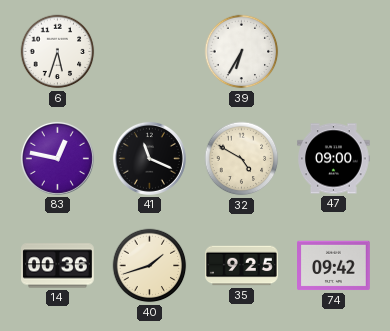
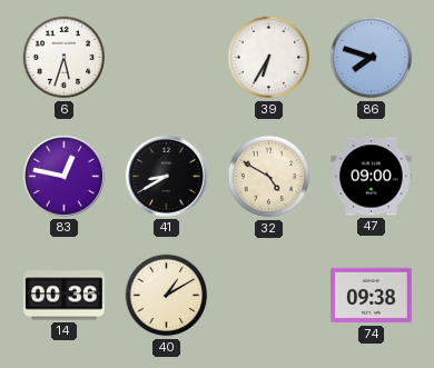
86: none -> 7:48
41: 11:19 -> 8:40
40: 1:42 -> 1:10
35: 9:25 -> none
74: 09:42 -> 09:38
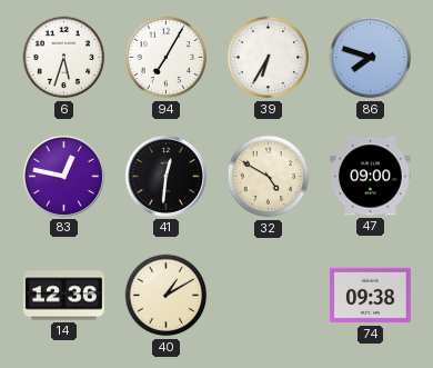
94: none -> 7:05
41: 8:40 -> 12:31
14: 00:36 -> 12:36
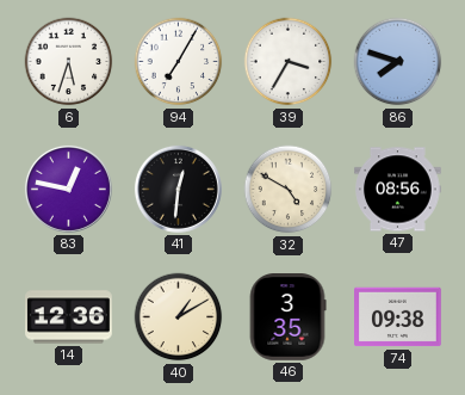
39: 6:35 -> 3:35
47: 09:00 -> 08:56
46: none -> 3:35
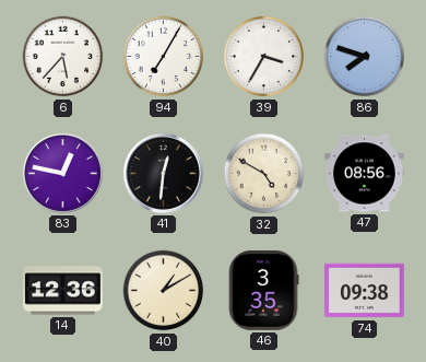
6: 5:33 -> 5:37
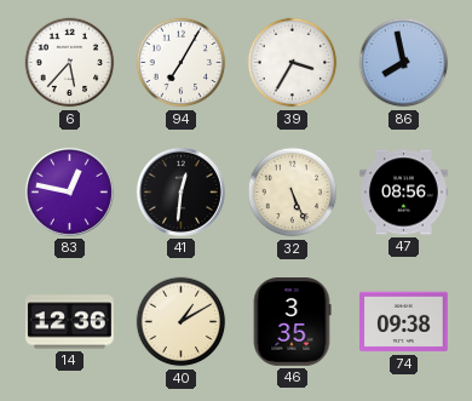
86: 7:48 -> 7:58
32: 4:50 -> 5:26
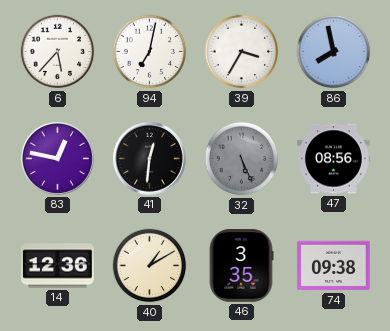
94: 7:05 -> 7:02
32 dial: cream -> grey
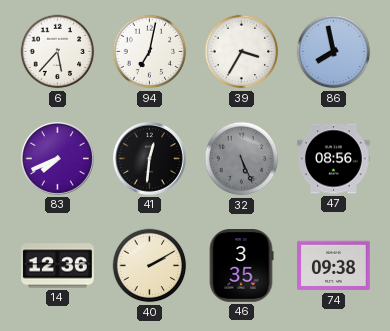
83: 12:47 -> 7:41
40: 1:10 -> 2:10
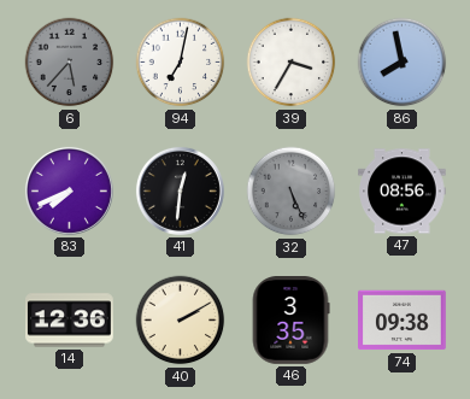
6 dial: white -> grey
